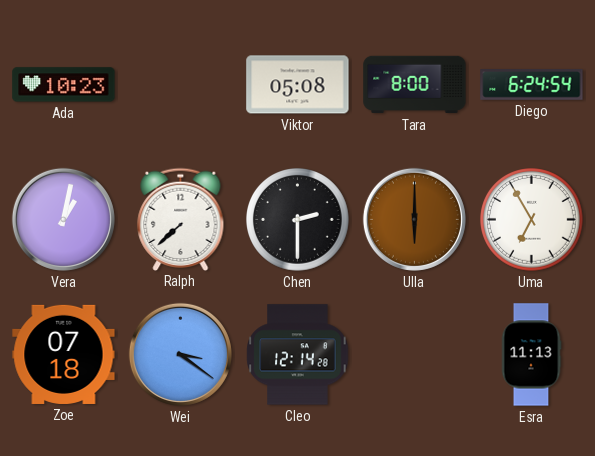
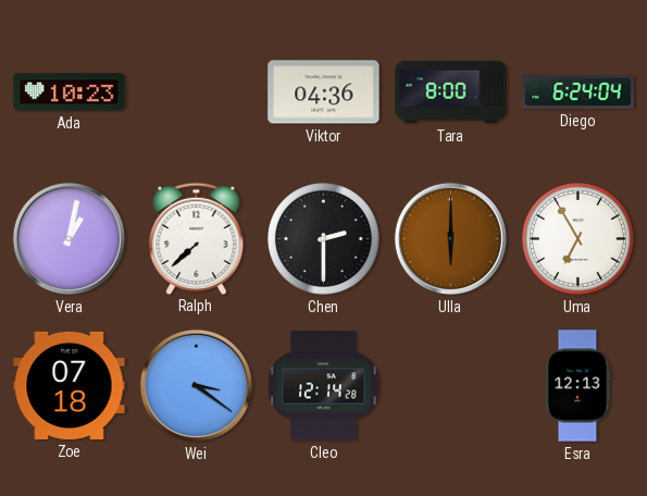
Viktor: 05:08 -> 04:36
Diego: 6:24:54 -> 6:24:04
Esra: 11:13 -> 12:13
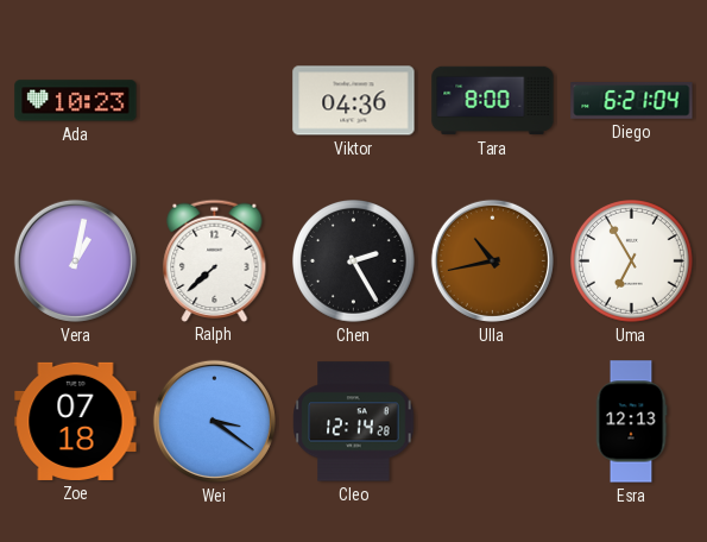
Diego: 6:24 -> 6:21
Chen: 2:30 -> 2:25
Ulla: 6:00 -> 10:43
